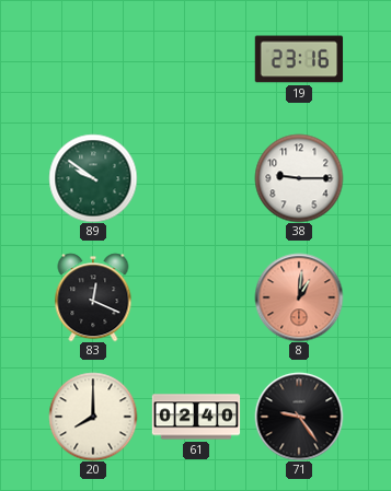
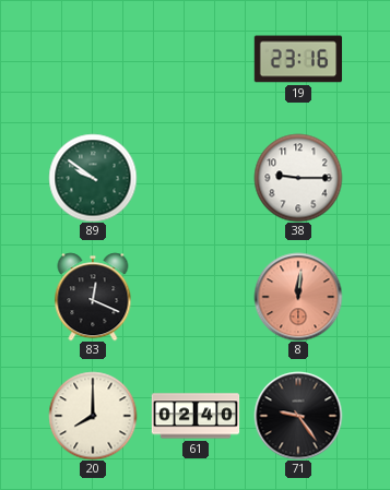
8: 1:01 -> 12:01
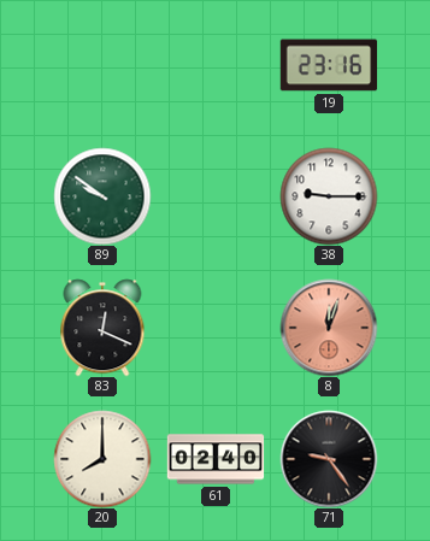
8: 12:01 -> 12:03
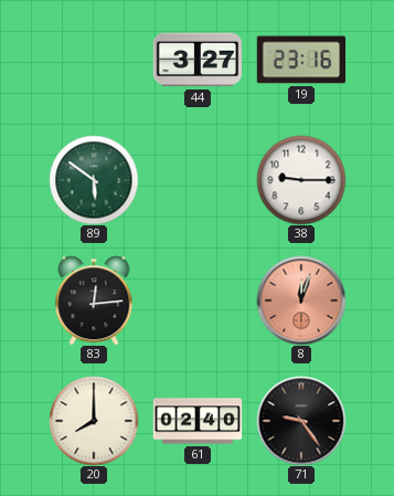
44: none -> 3:27
89: 9:51 -> 5:51
83: 12:19 -> 12:14
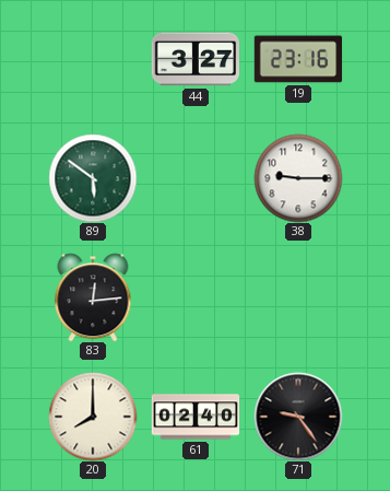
8: 12:03 -> none
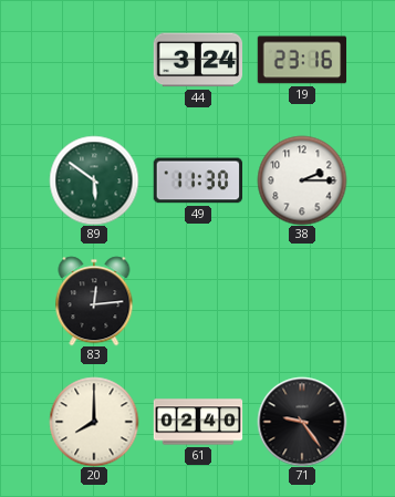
44: 3:27 -> 3:24
49: none -> 11:30
38: 9:15 -> 2:15
